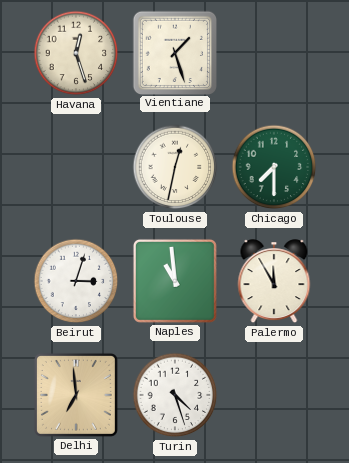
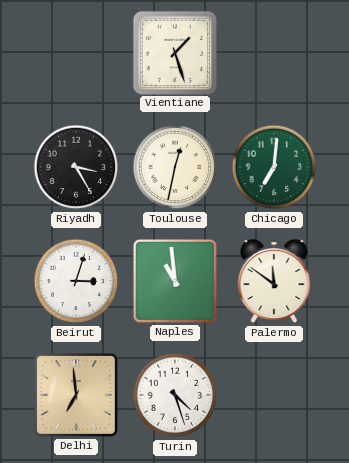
Havana: 12:27 -> none
Riyadh: none -> 3:25
Chicago: 7:30 -> 7:01
Palermo: 11:55 -> 11:51
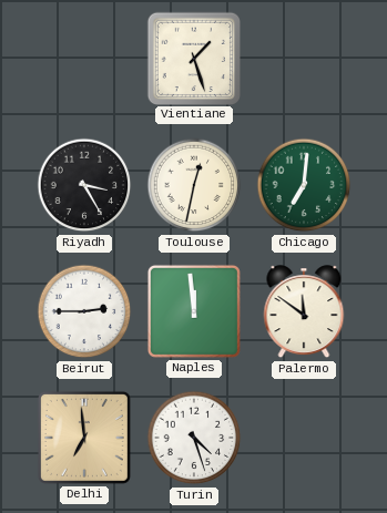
Beirut: 3:03 -> 2:45
Naples: 10:59 -> 11:59
